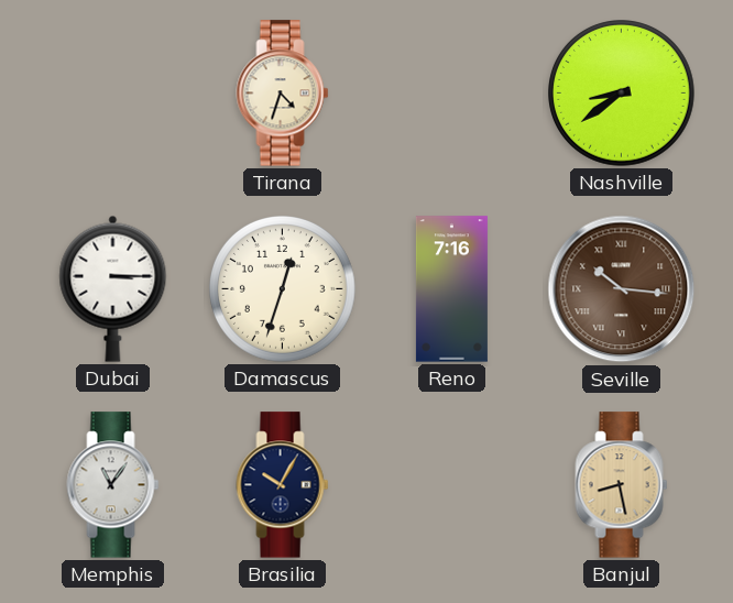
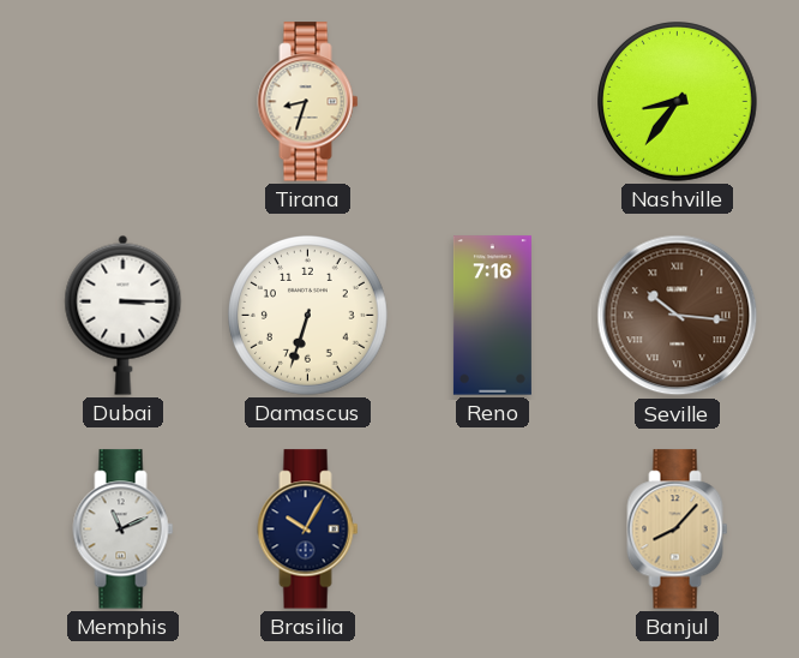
Tirana: 4:33 -> 8:33
Nashville: 8:39 -> 8:36
Damascus: 12:33 -> 6:33
Memphis: 11:06 -> 11:11
Banjul: 8:28 -> 8:07
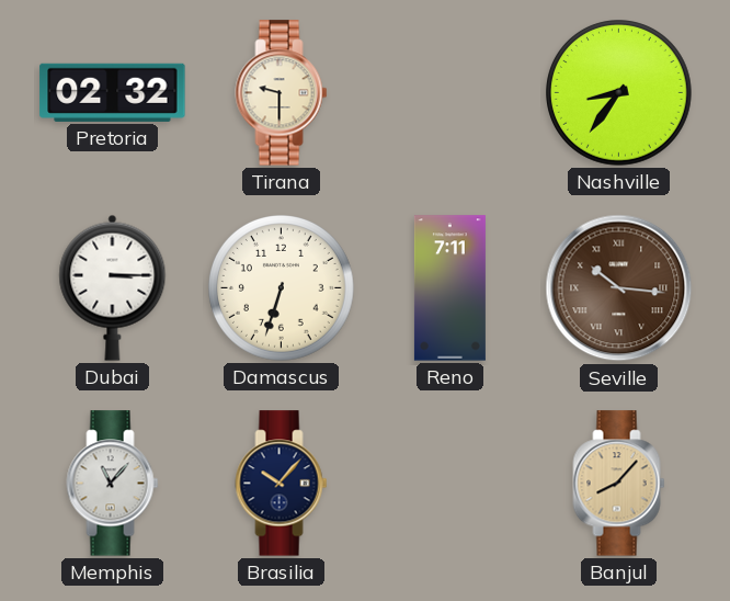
Pretoria: none -> 02:32
Tirana: 8:33 -> 9:30
Reno: 7:16 -> 7:11
Memphis: 11:11 -> 11:07
Brasilia: 10:05 -> 10:07
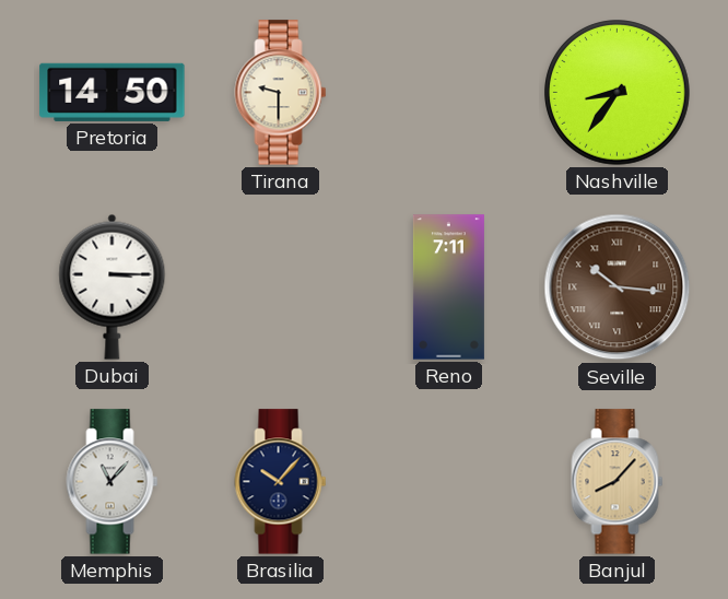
Pretoria: 02:32 -> 14:50
Damascus: 6:33 -> none
